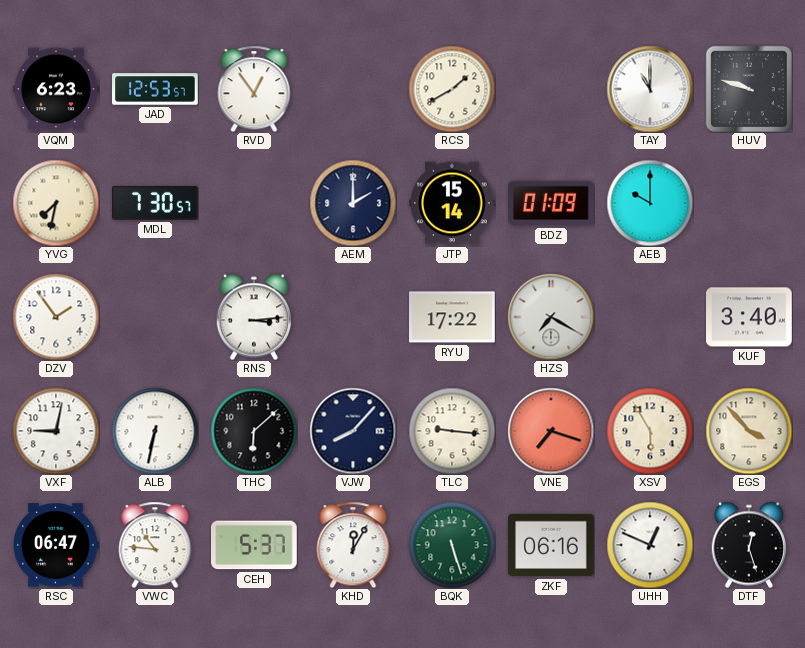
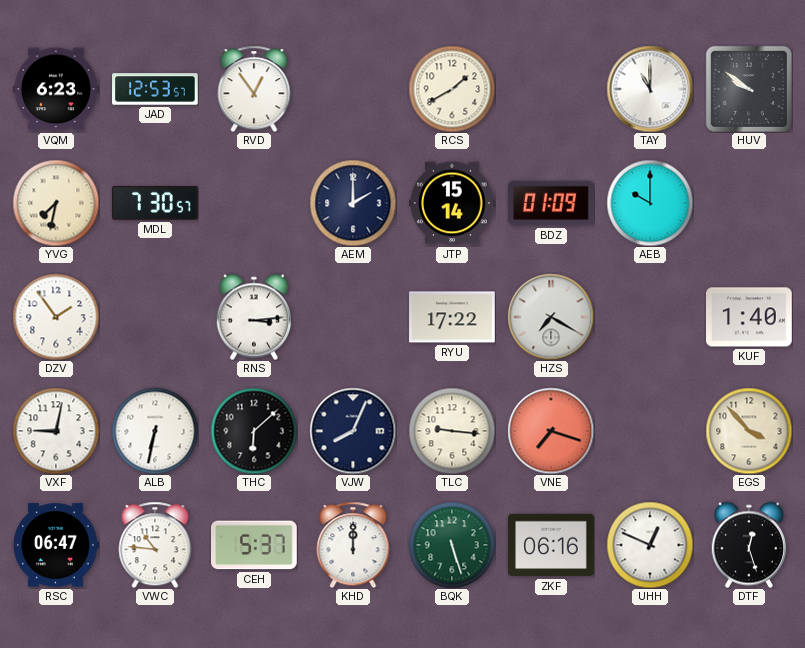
HUV: 9:48 -> 9:51
KUF: 3:40 -> 1:40
VJW: 8:07 -> 8:04
XSV: 5:55 -> none
KHD: 12:05 -> 12:00
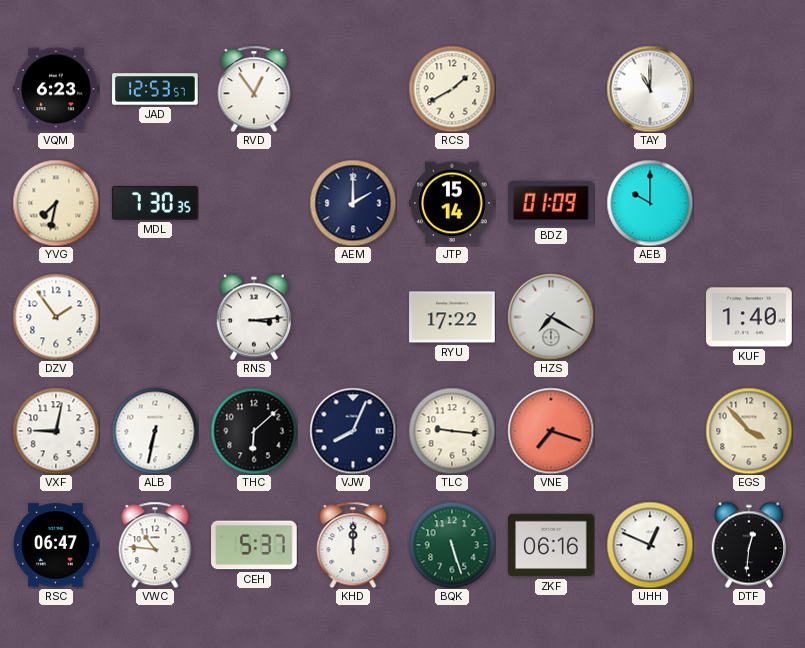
HUV: 9:51 -> none
MDL: 7:30:57 -> 7:30:35
DTF: 12:27 -> 12:31
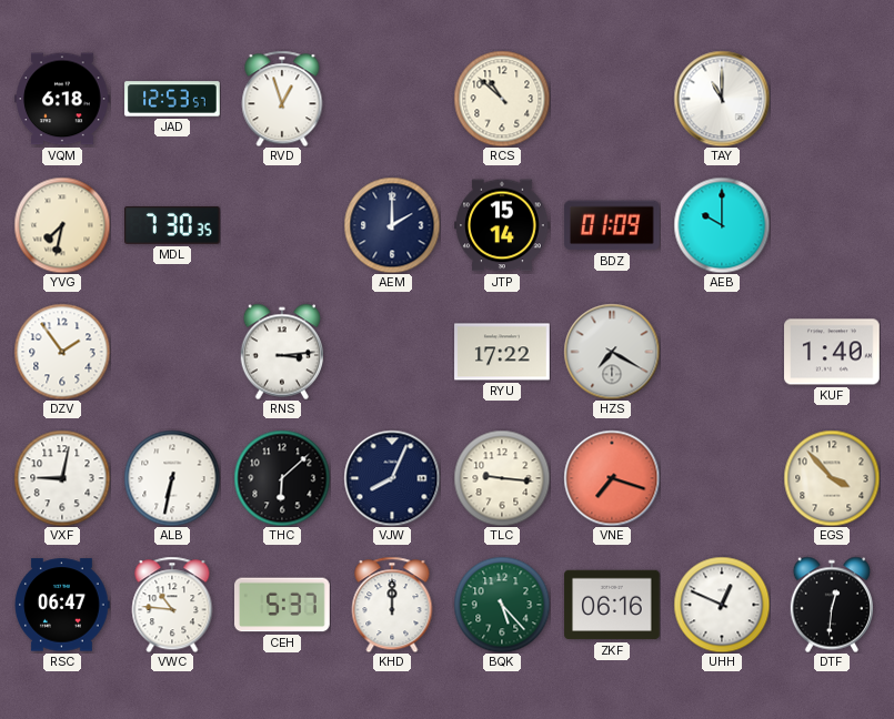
VQM: 6:23 -> 6:18
RVD: 12:54 -> 12:57
RCS: 1:40 -> 10:52
BQK: 5:27 -> 5:23
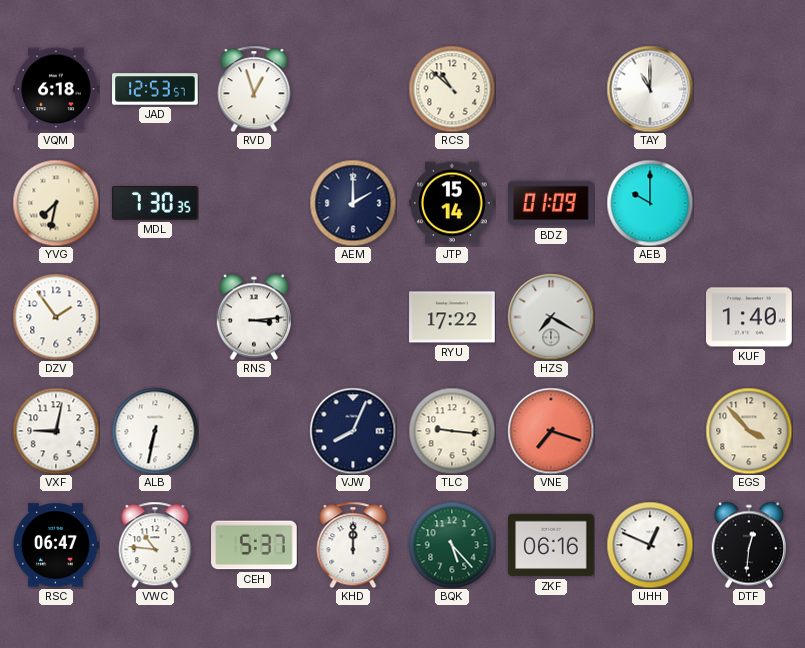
THC: 6:08 -> none
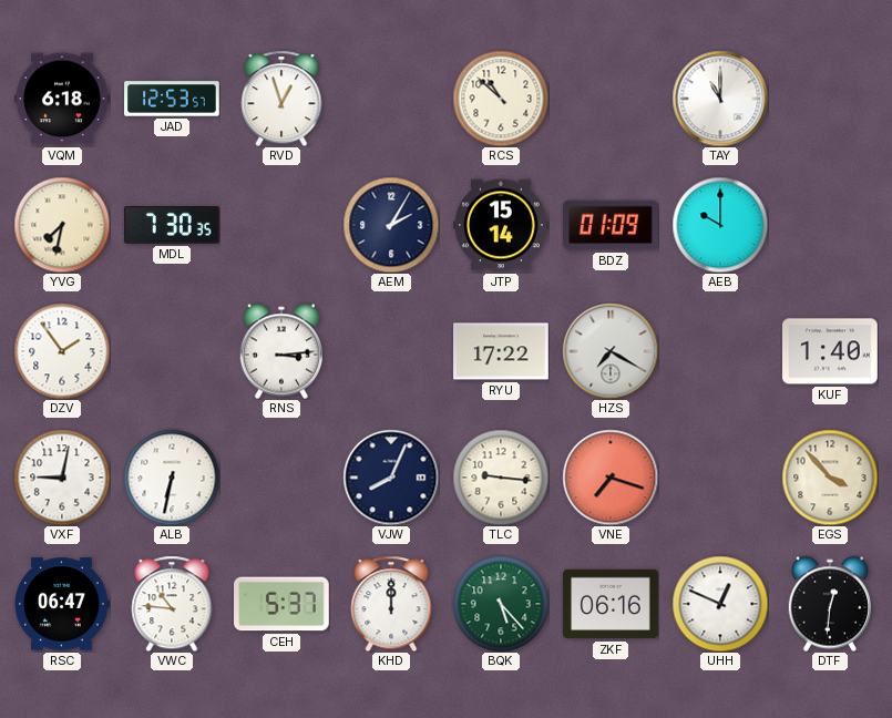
AEM: 2:00 -> 2:05
